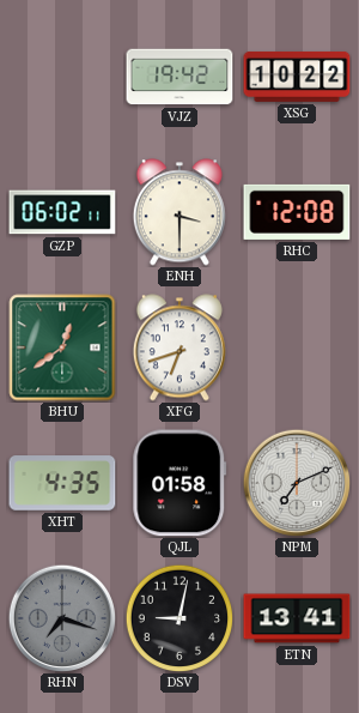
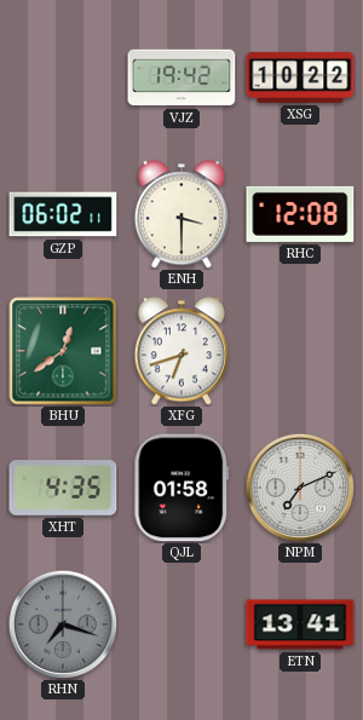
DSV: 9:02 -> none
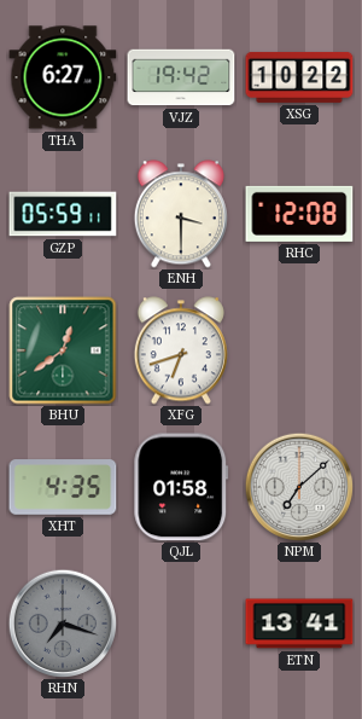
THA: none -> 6:27
GZP: 06:02 -> 05:59
NPM: 7:11 -> 7:08
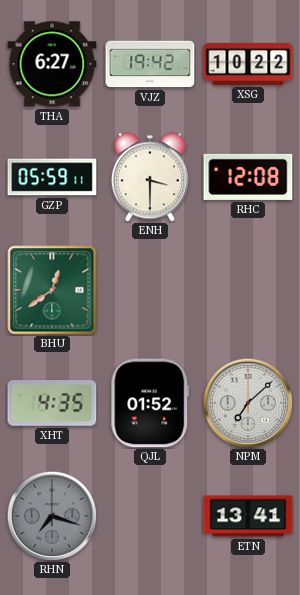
XFG: 6:42 -> none
QJL: 01:58 -> 01:52
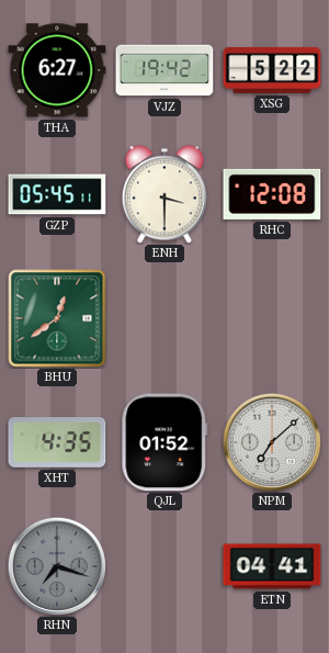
XSG: 10:22 -> 5:22
GZP: 05:59 -> 05:45
ETN: 13:41 -> 04:41
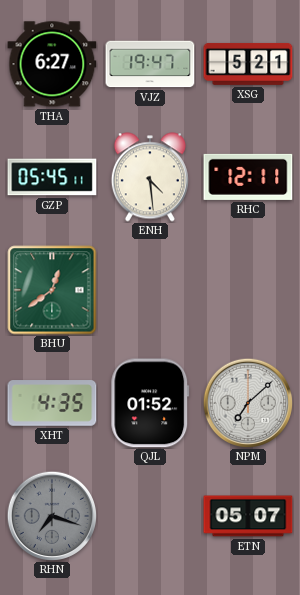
VJZ: 19:42 -> 19:47
XSG: 5:22 -> 5:21
ENH: 3:30 -> 4:29
RHC: 12:08 -> 12:11
ETN: 04:41 -> 05:07
